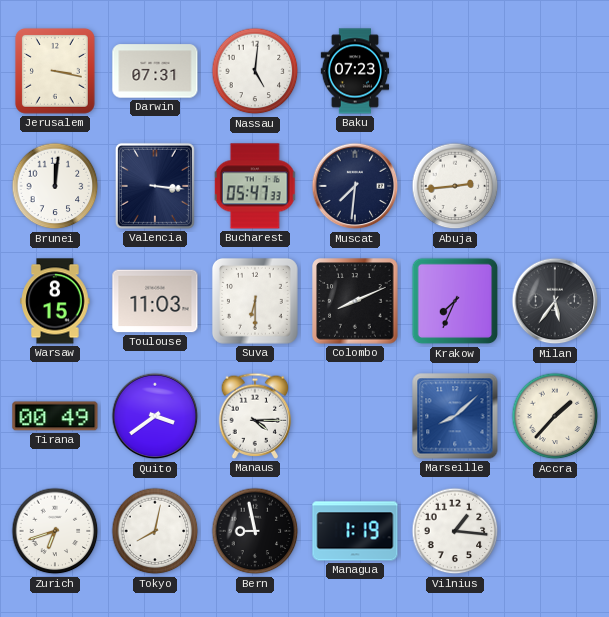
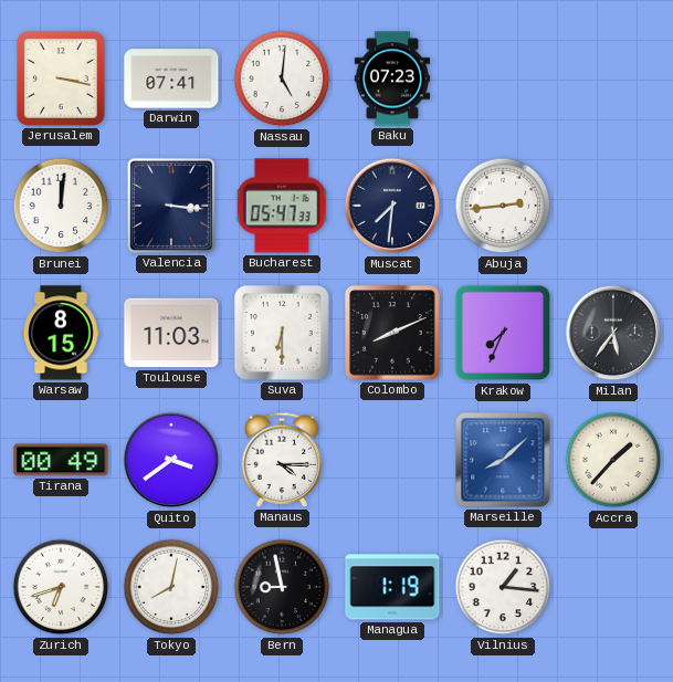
Darwin: 07:31 -> 07:41
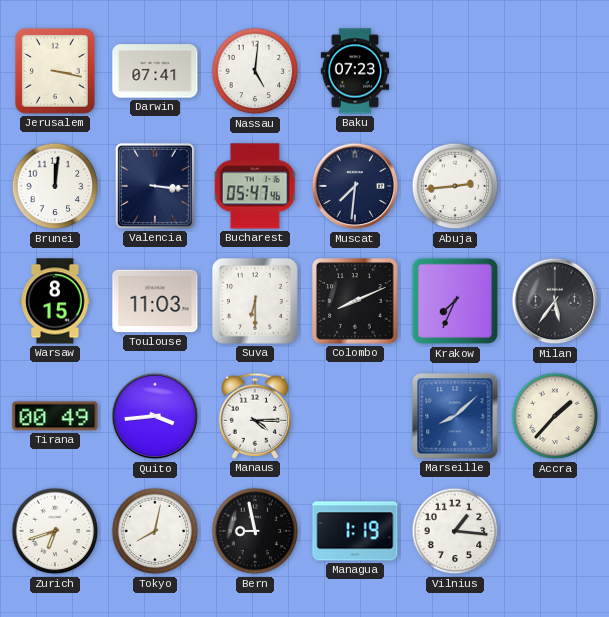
Bucharest: 05:47:33 -> 05:47:46
Quito: 3:39 -> 3:44
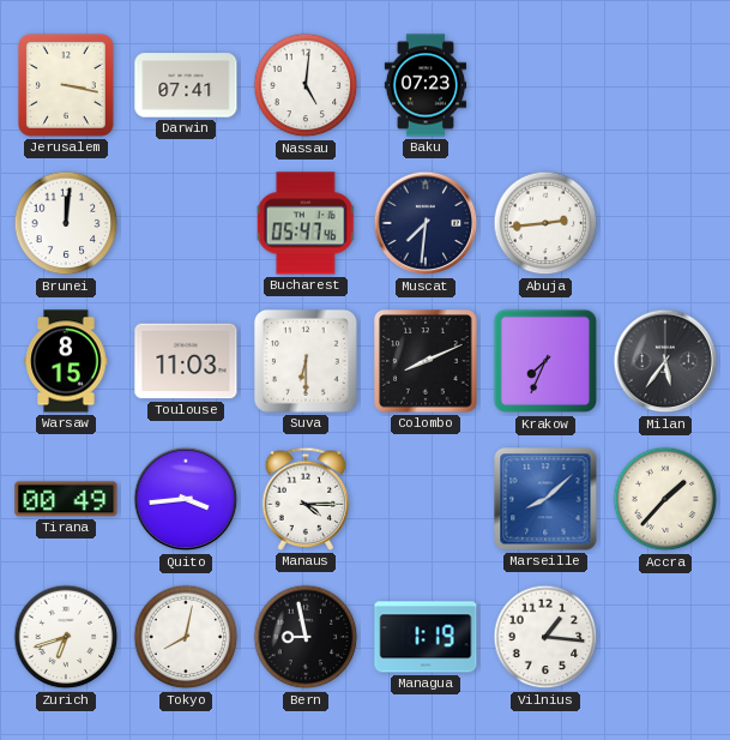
Valencia: 3:16 -> none
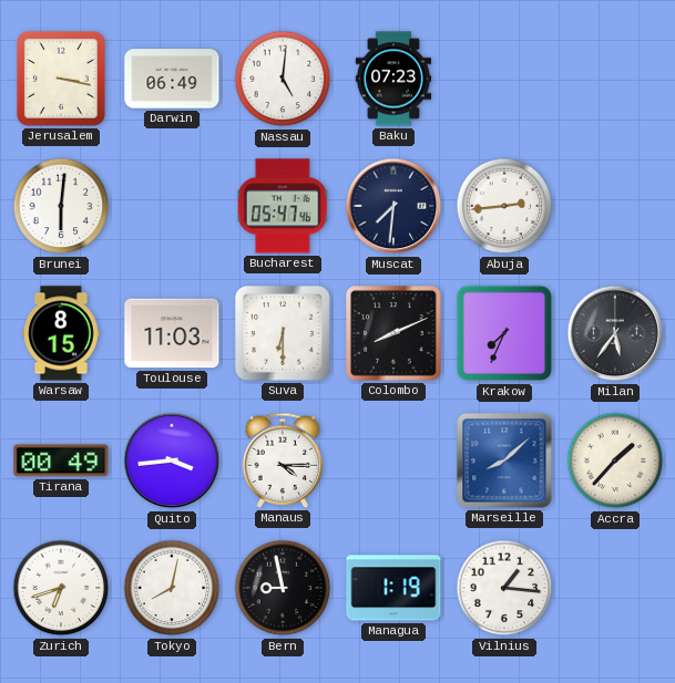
Darwin: 07:41 -> 06:49
Brunei: 12:01 -> 6:01
